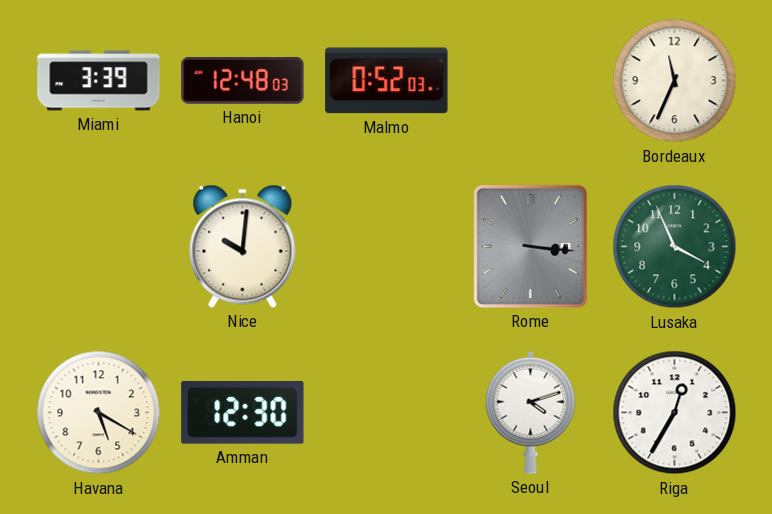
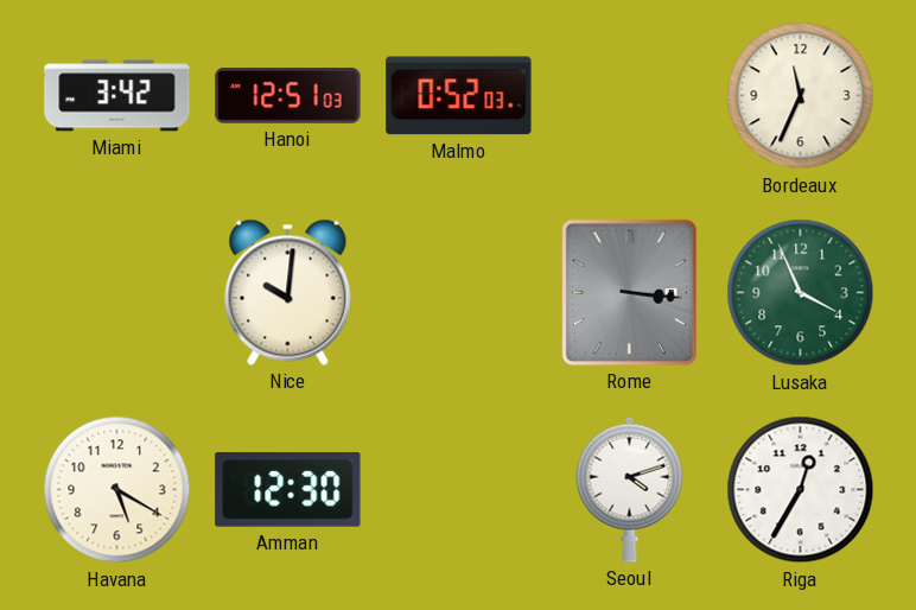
Miami: 3:39 -> 3:42
Hanoi: 12:48 -> 12:51
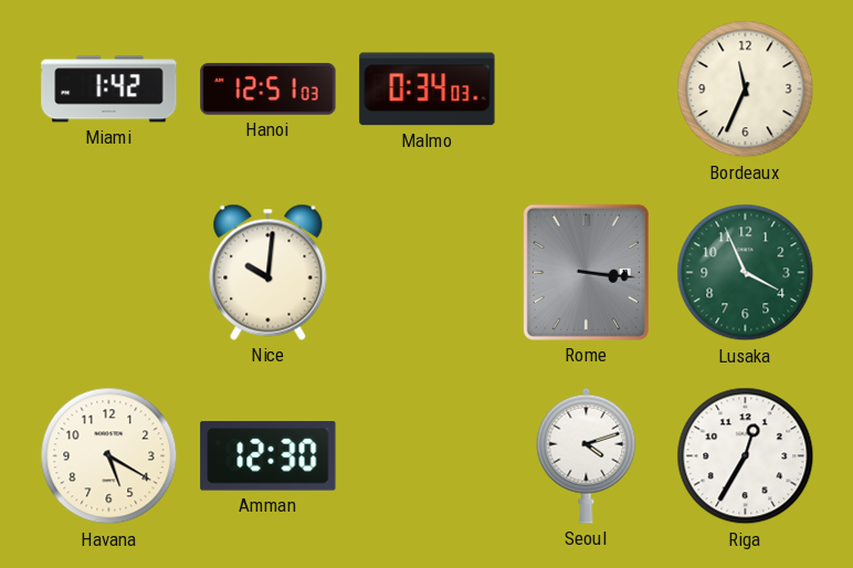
Miami: 3:42 -> 1:42
Malmo: 0:52 -> 0:34
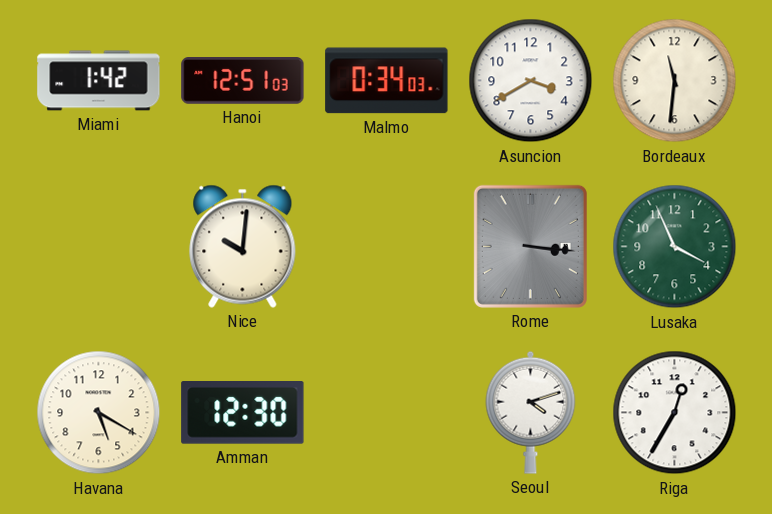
Asuncion: none -> 3:40
Bordeaux: 11:34 -> 11:31
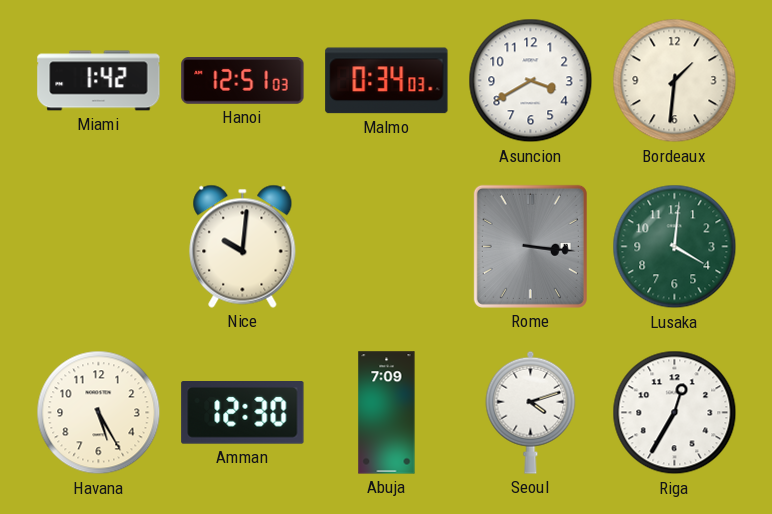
Bordeaux: 11:31 -> 1:31
Lusaka: 3:56 -> 4:01
Havana: 5:20 -> 5:25
Abuja: none -> 7:09
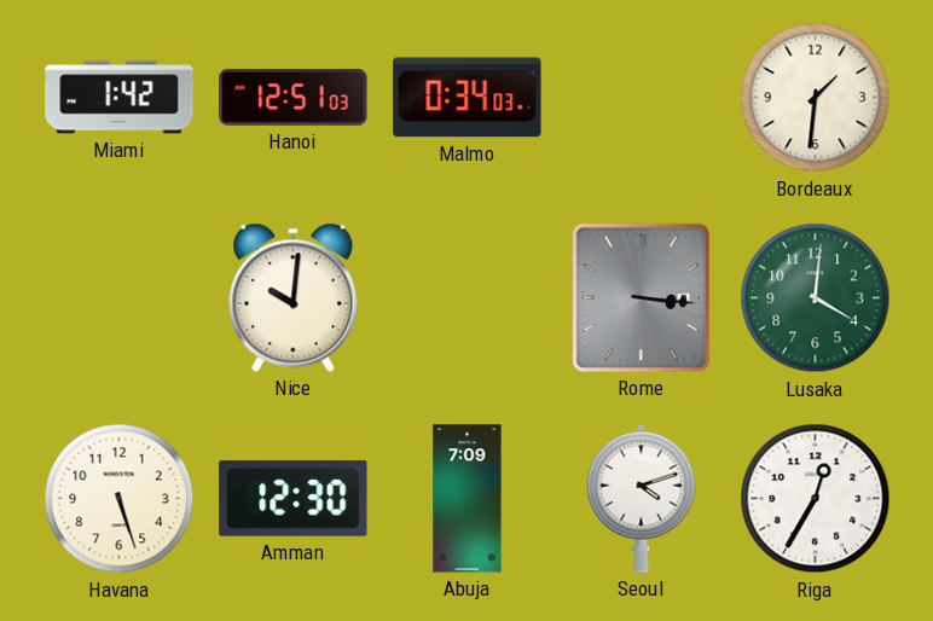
Asuncion: 3:40 -> none
Havana: 5:25 -> 5:27
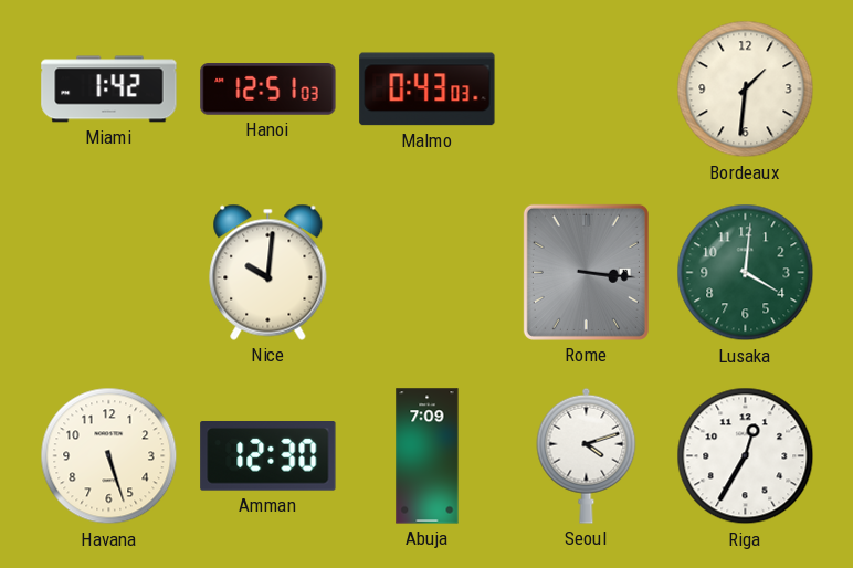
Malmo: 0:34 -> 0:43
